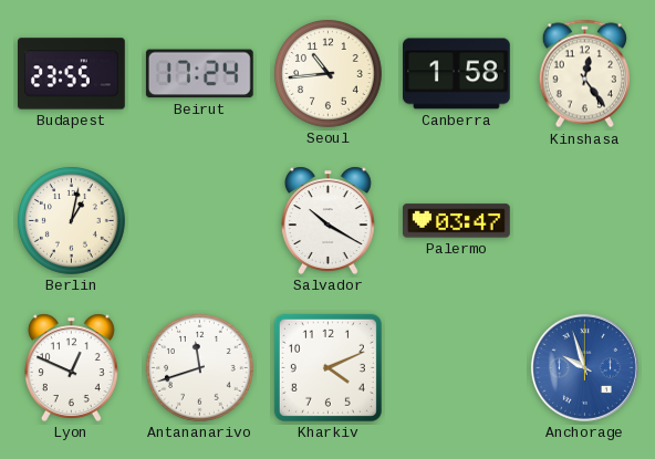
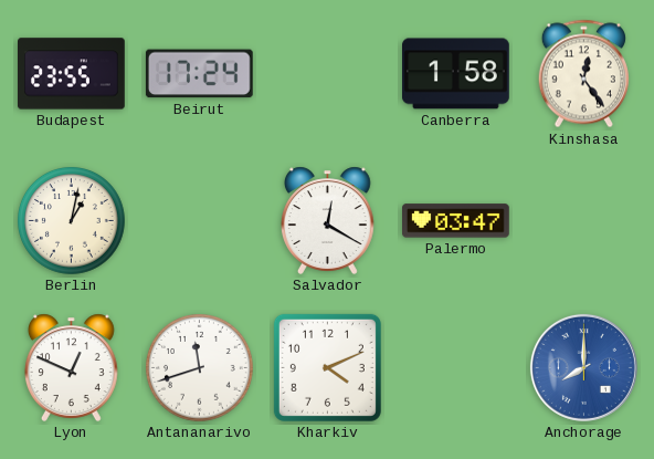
Seoul: 10:44 -> none
Salvador: 10:20 -> 12:20
Anchorage: 9:57 -> 8:00
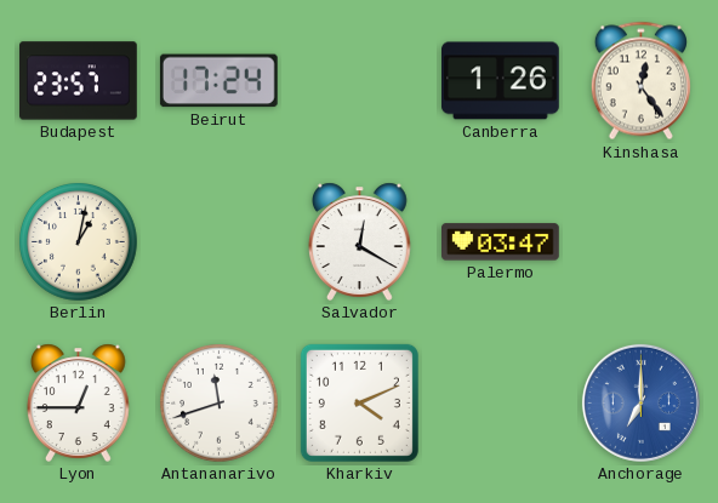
Budapest: 23:55 -> 23:57
Canberra: 1:58 -> 1:26
Lyon: 12:49 -> 12:45
Anchorage: 8:00 -> 7:00
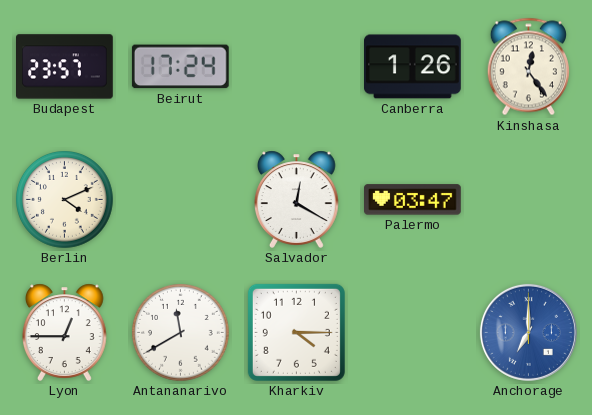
Berlin: 1:02 -> 4:11
Antananarivo: 11:42 -> 11:40
Kharkiv: 4:11 -> 4:15
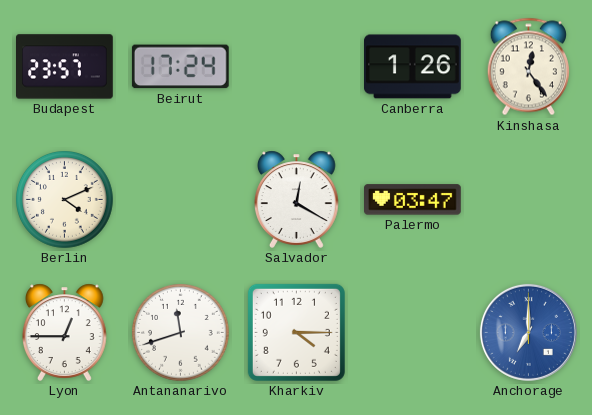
Antananarivo: 11:40 -> 11:42
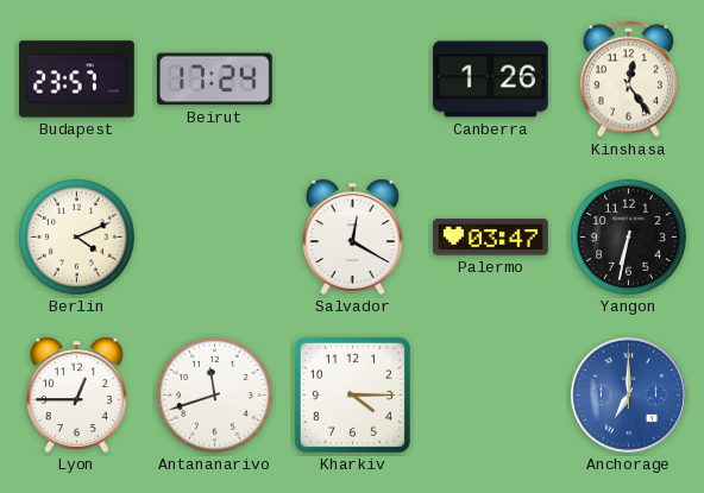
Yangon: none -> 6:32
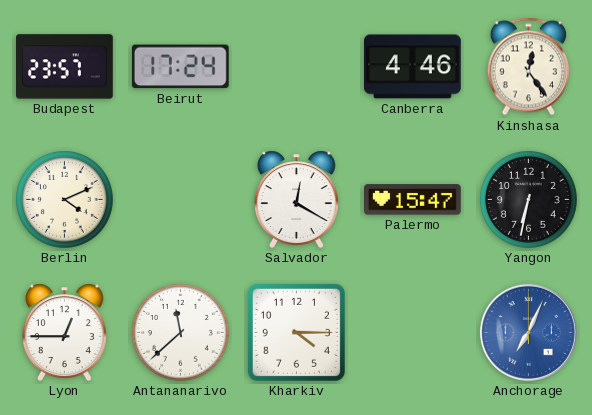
Canberra: 1:26 -> 4:46
Palermo: 03:47 -> 15:47
Antananarivo: 11:42 -> 11:38
Anchorage: 7:00 -> 7:04
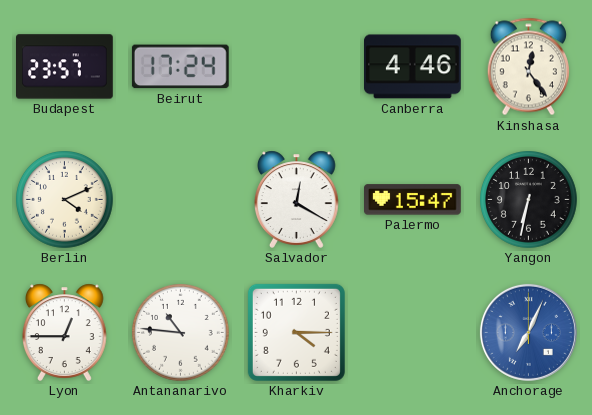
Antananarivo: 11:38 -> 10:46
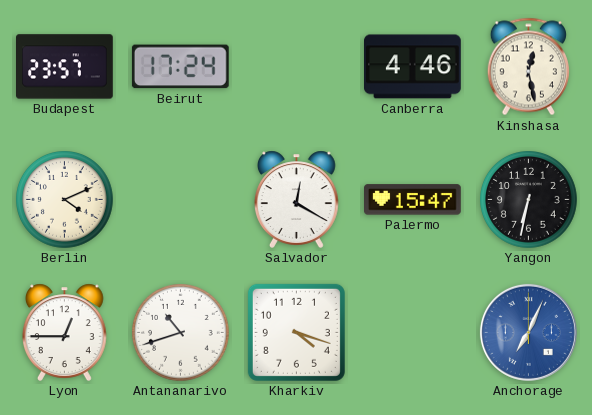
Kinshasa: 12:24 -> 12:28
Antananarivo: 10:46 -> 10:42
Kharkiv: 4:15 -> 4:18
